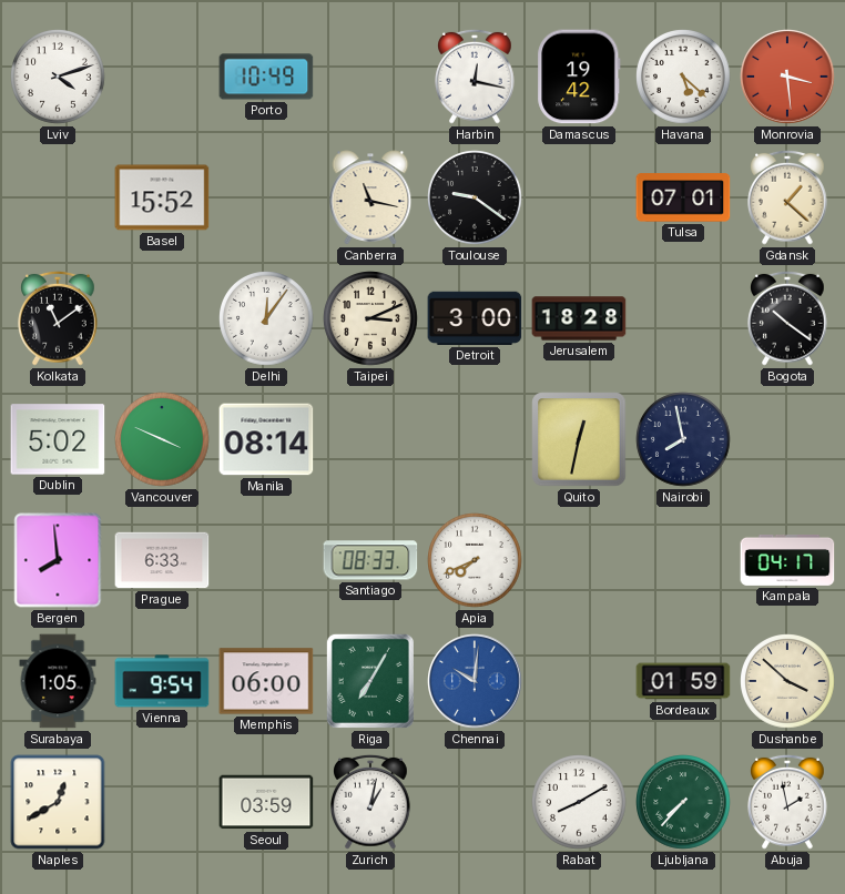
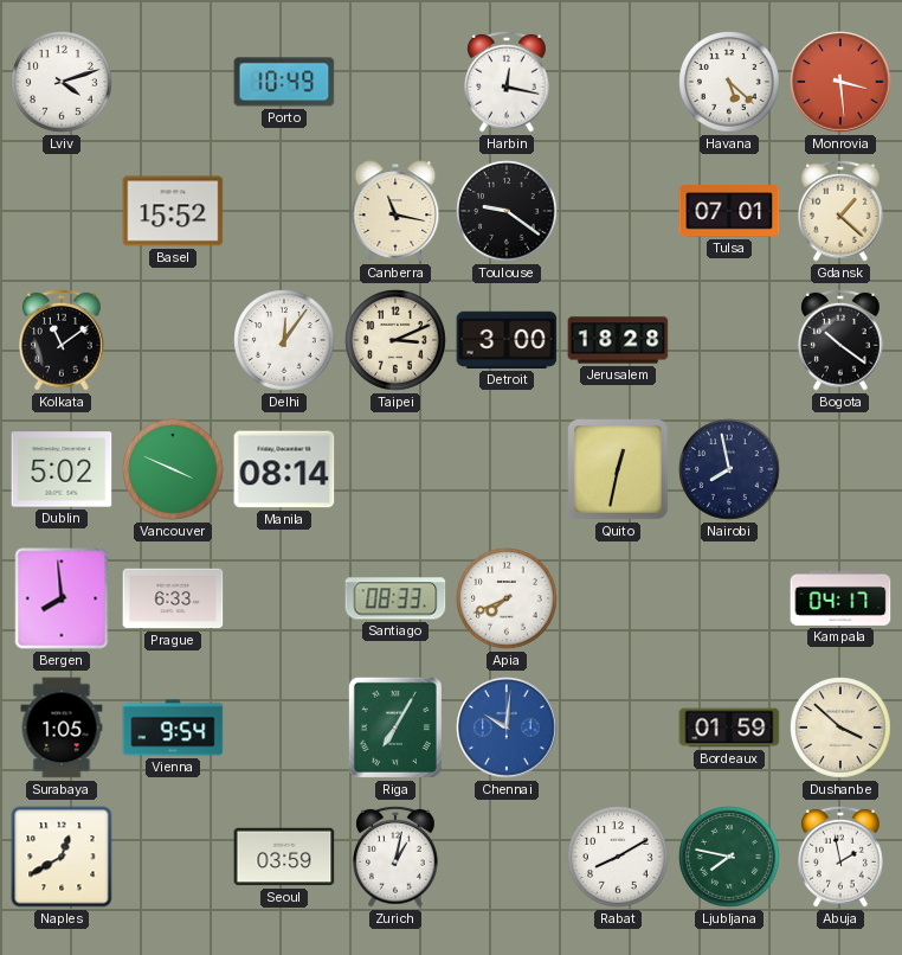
Damascus: 19:42 -> none
Memphis: 06:00 -> none
Ljubljana: 7:37 -> 7:47
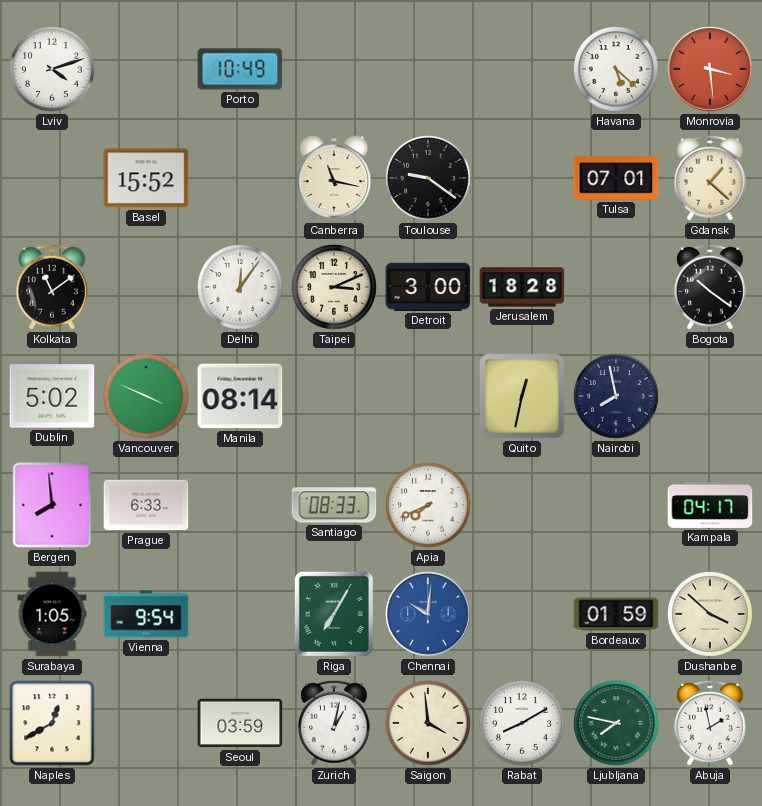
Harbin: 12:17 -> none
Saigon: none -> 3:59
